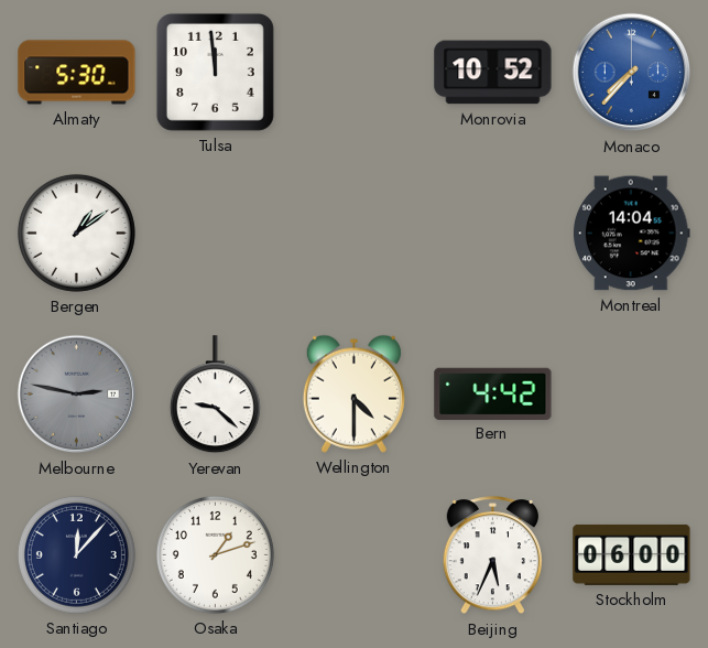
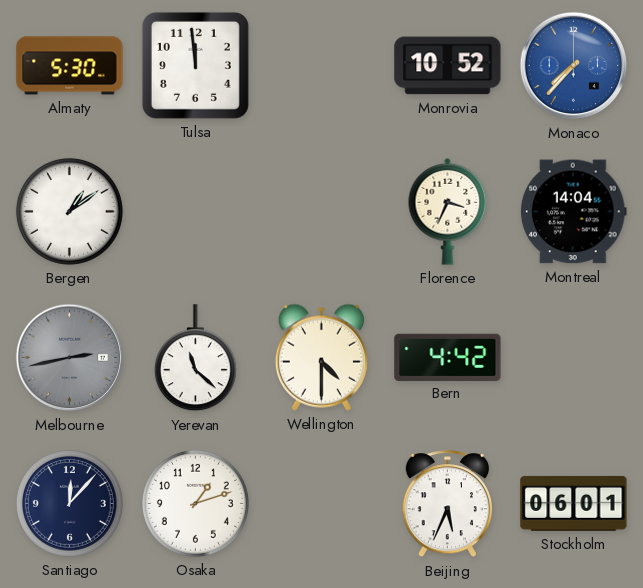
Florence: none -> 3:34
Melbourne: 2:47 -> 2:43
Yerevan: 9:22 -> 11:22
Stockholm: 06:00 -> 06:01
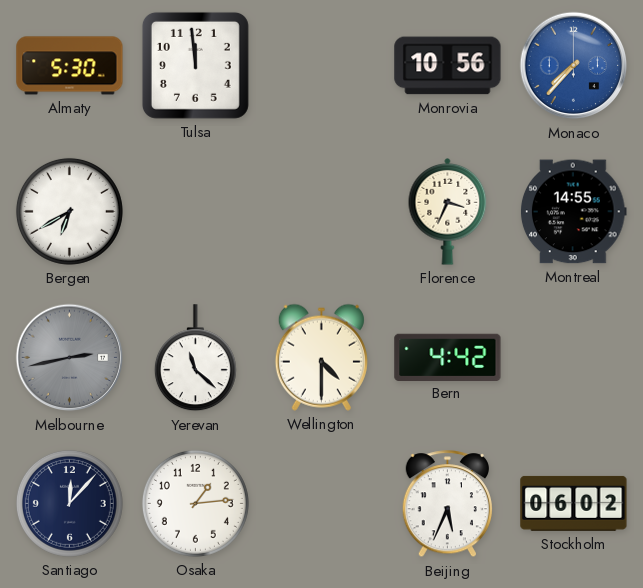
Monrovia: 10:52 -> 10:56
Bergen: 1:09 -> 6:40
Montreal: 14:04 -> 14:55
Osaka: 1:12 -> 1:14
Stockholm: 06:01 -> 06:02
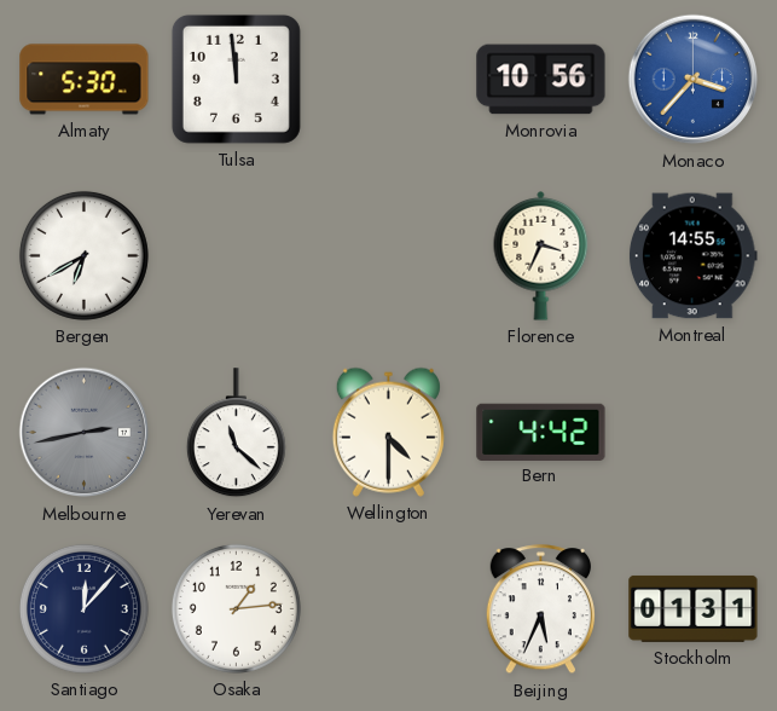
Monaco: 7:37 -> 3:37
Stockholm: 06:02 -> 01:31
